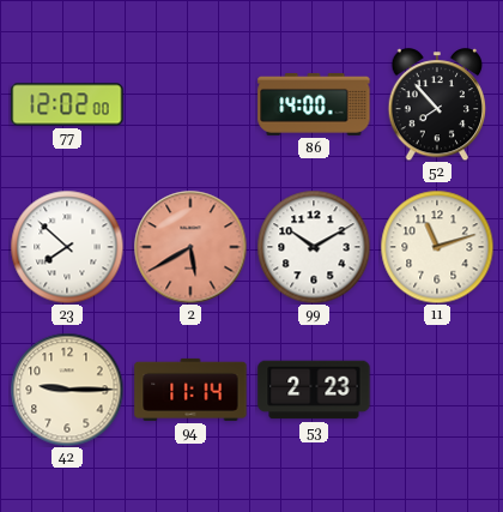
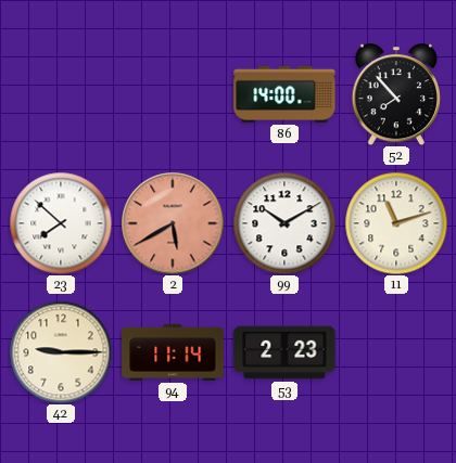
77: 12:02 -> none
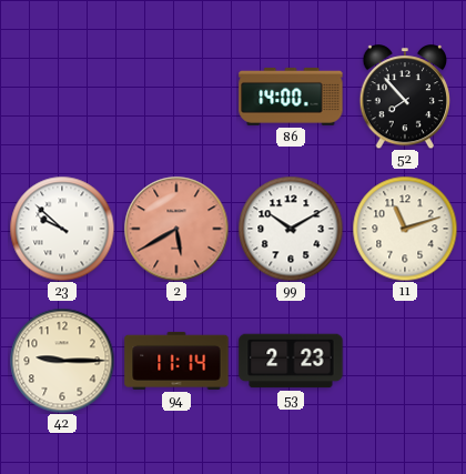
23: 7:52 -> 9:52
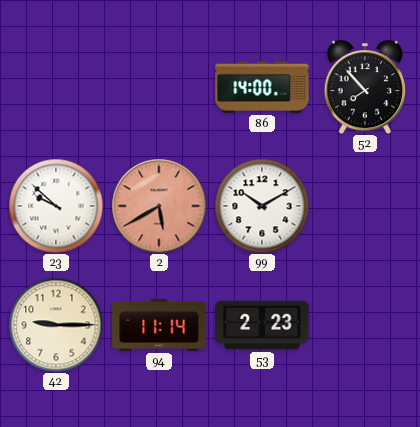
11: 11:12 -> none
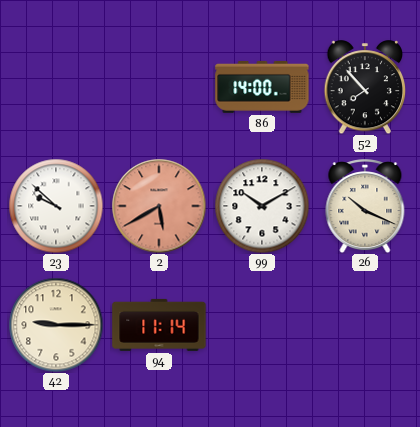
26: none -> 10:19
53: 2:23 -> none
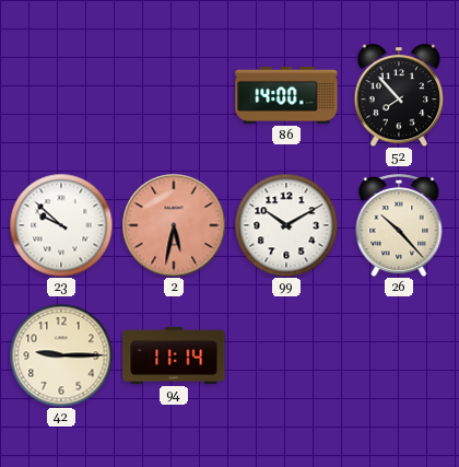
2: 5:40 -> 5:32
26: 10:19 -> 10:23
